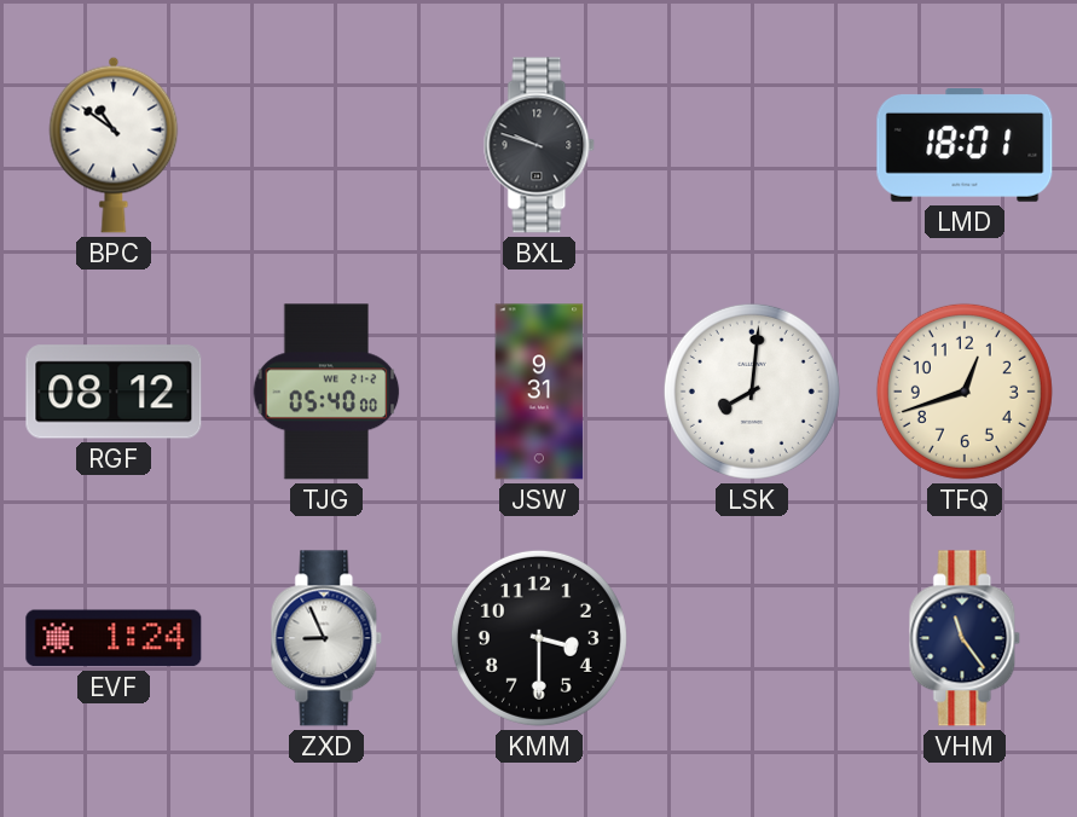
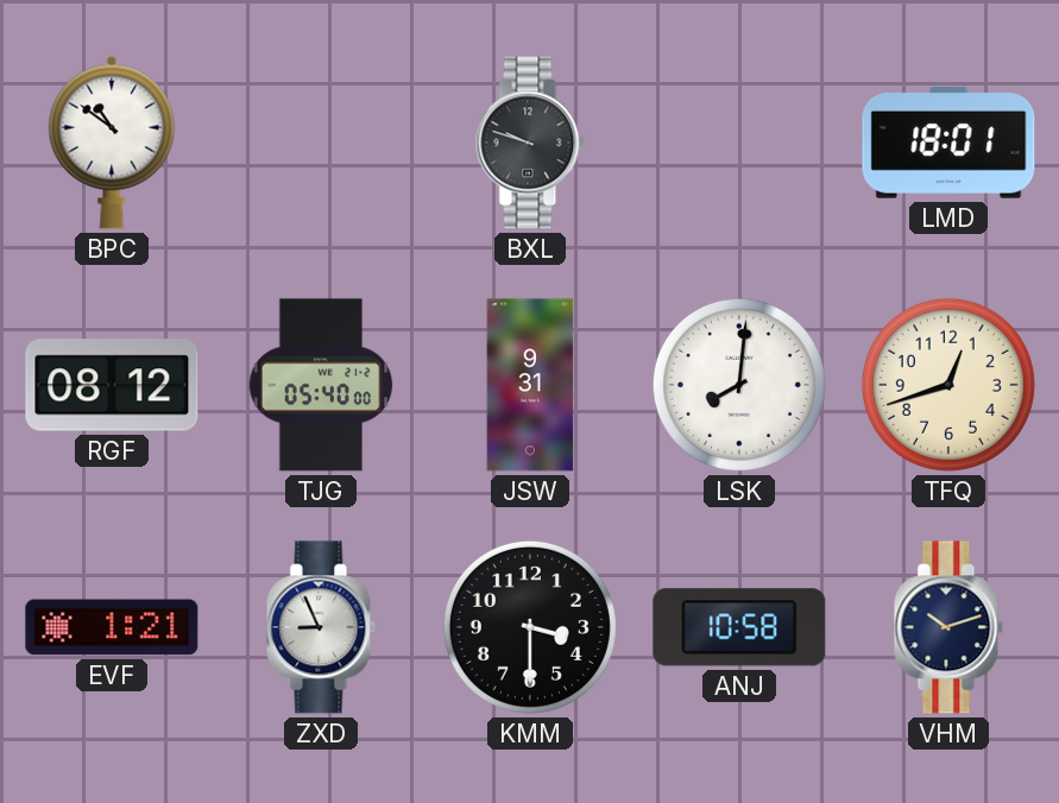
EVF: 1:24 -> 1:21
ANJ: none -> 10:58
VHM: 11:24 -> 10:12
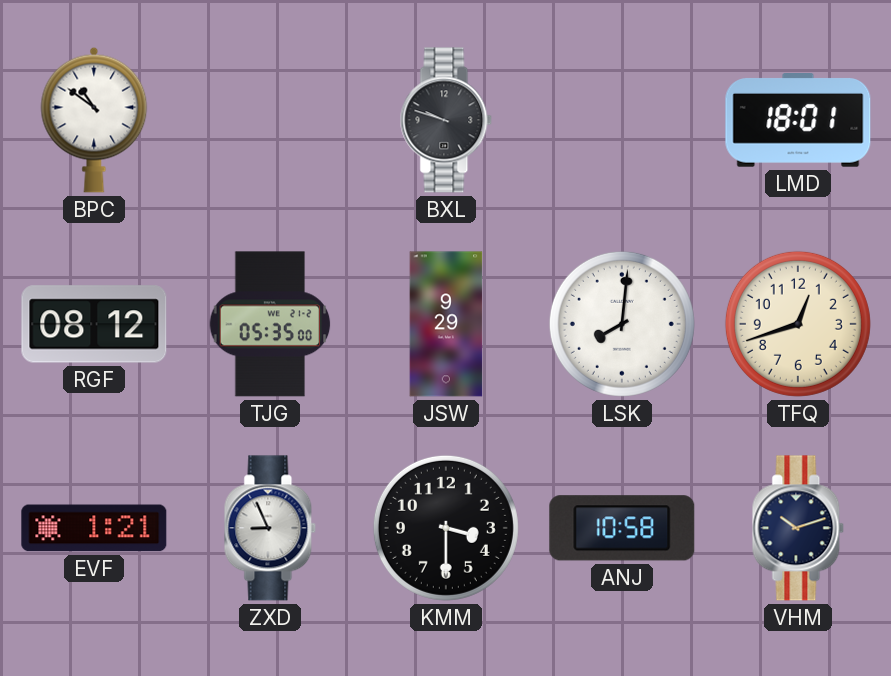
TJG: 05:40 -> 05:35
JSW: 9:31 -> 9:29
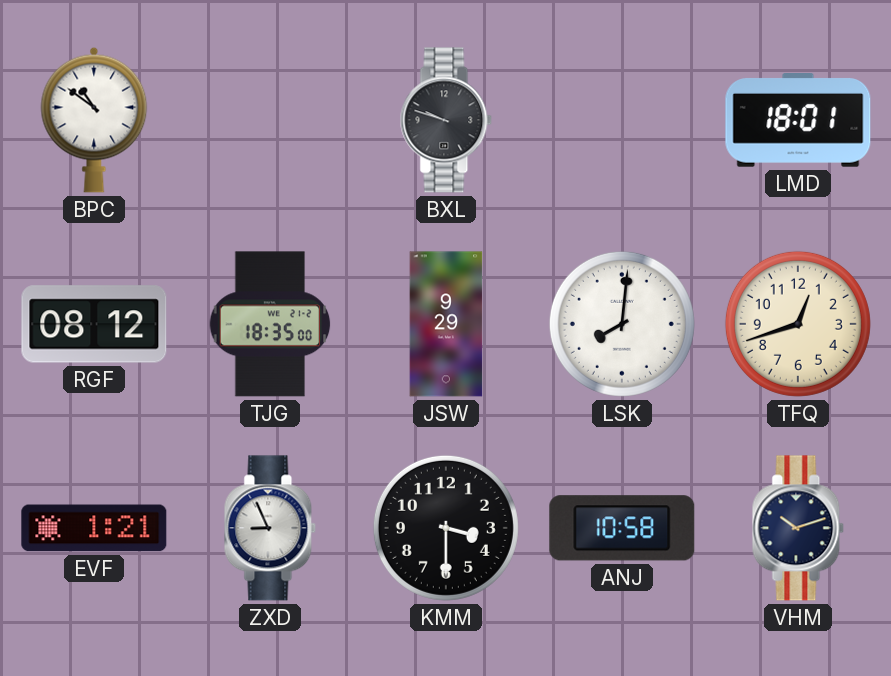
TJG: 05:35 -> 18:35
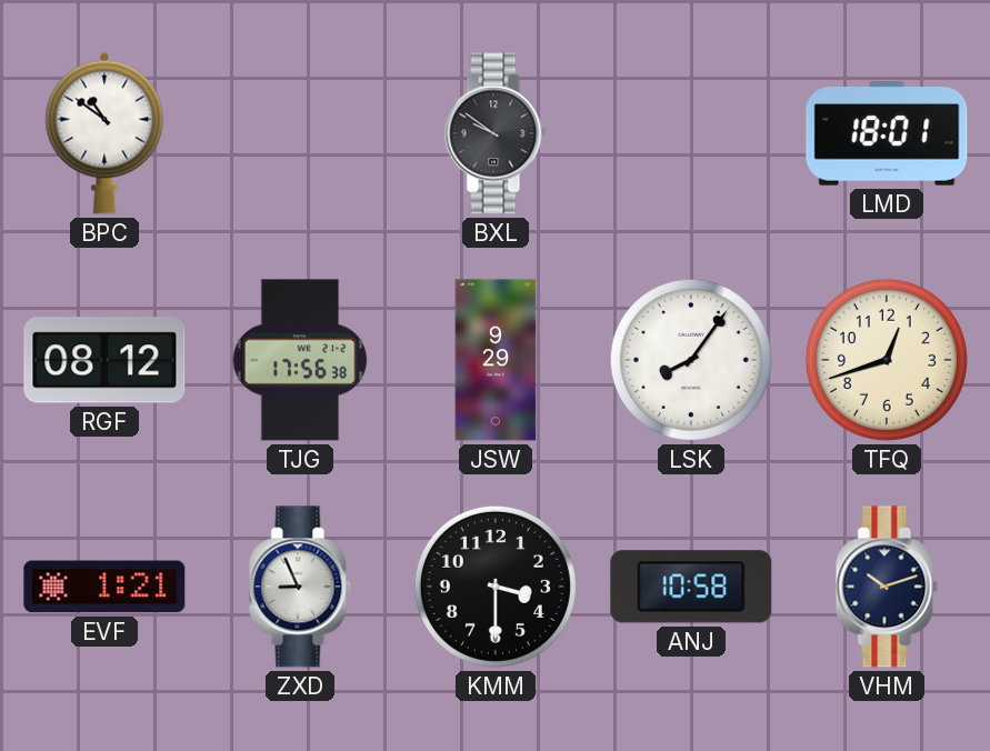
BXL: 9:48 -> 9:51
TJG: 18:35 -> 17:56
LSK: 8:01 -> 8:06
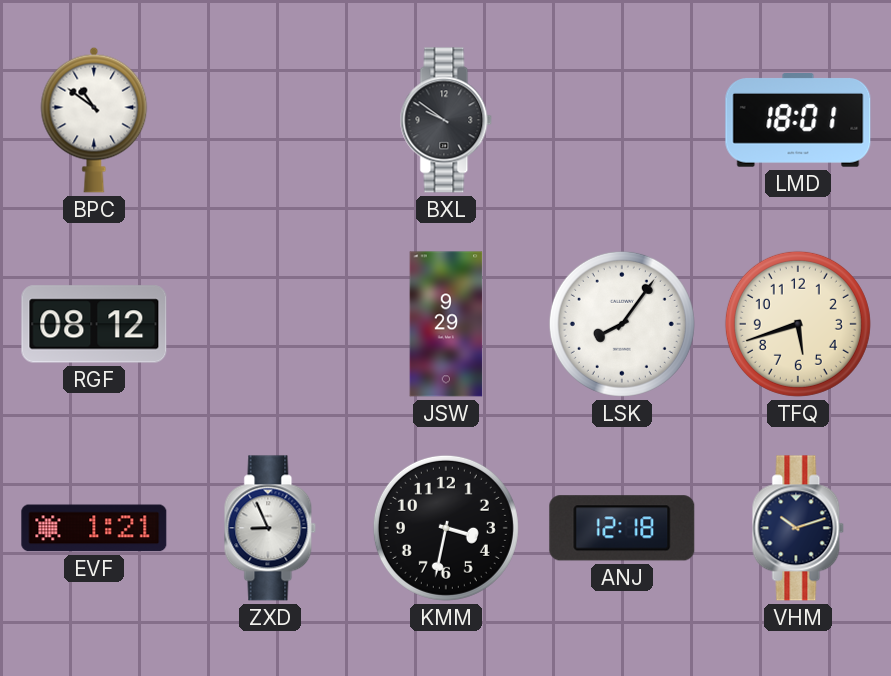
TJG: 17:56 -> none
TFQ: 12:42 -> 5:42
KMM: 3:30 -> 3:32
ANJ: 10:58 -> 12:18
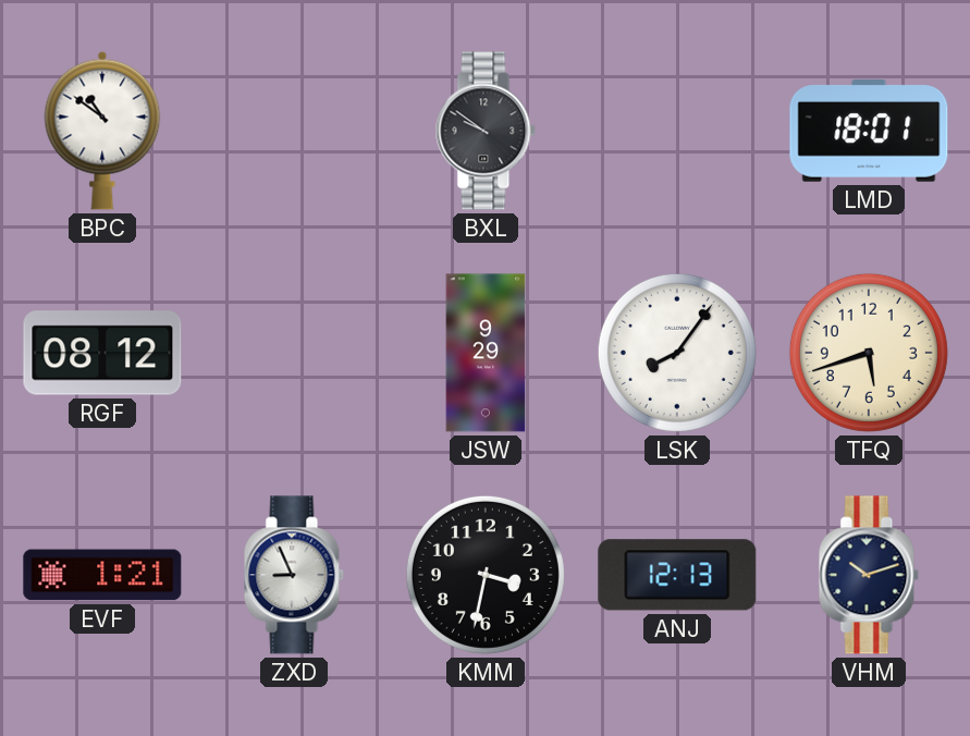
ANJ: 12:18 -> 12:13
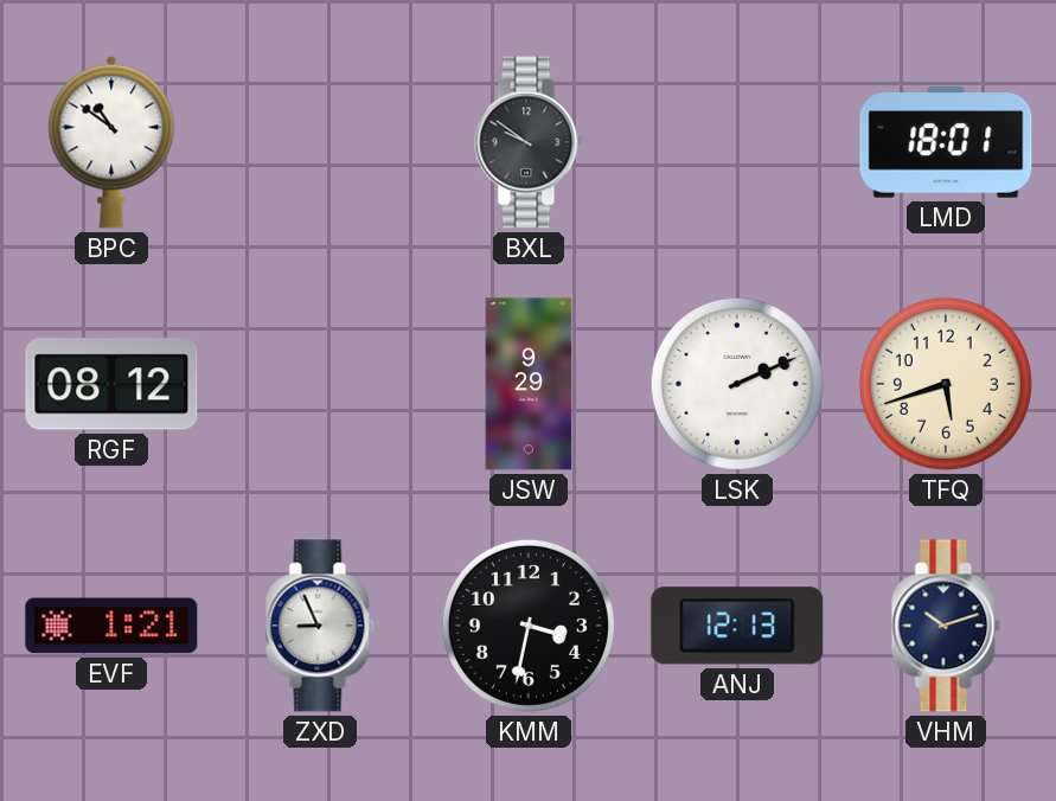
LSK: 8:06 -> 2:11
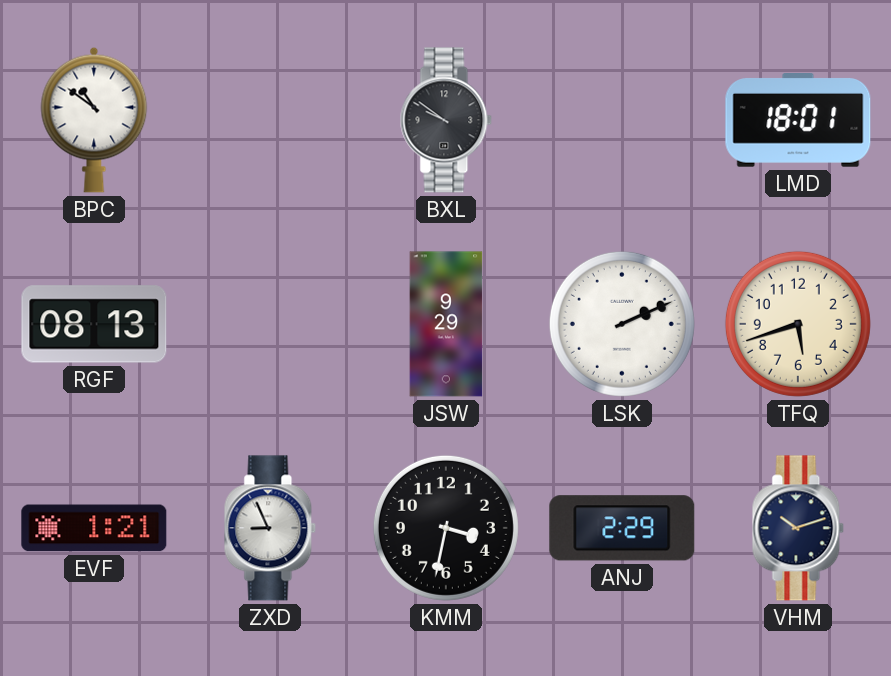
RGF: 08:12 -> 08:13
ANJ: 12:13 -> 2:29
